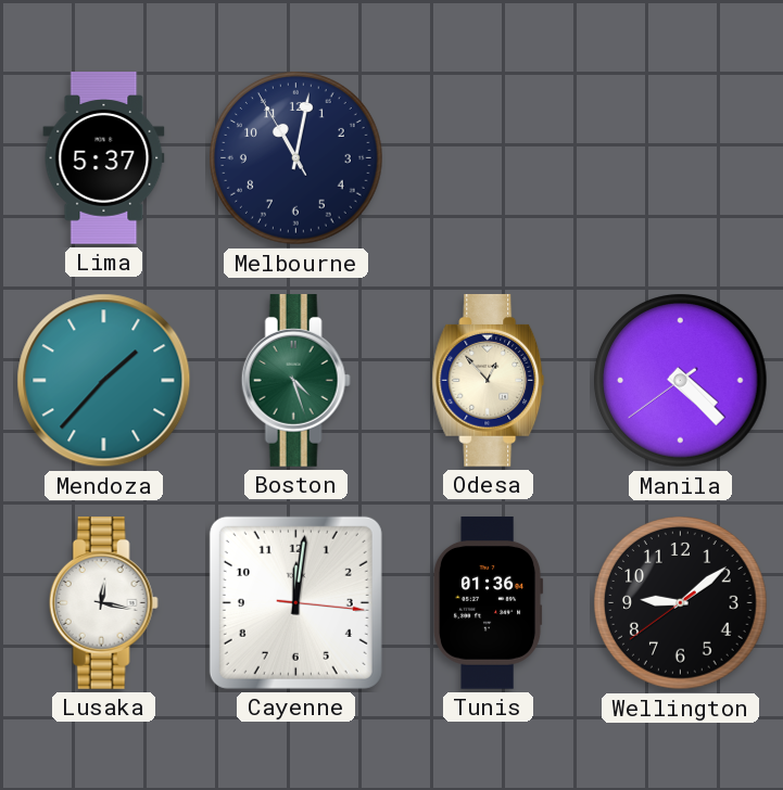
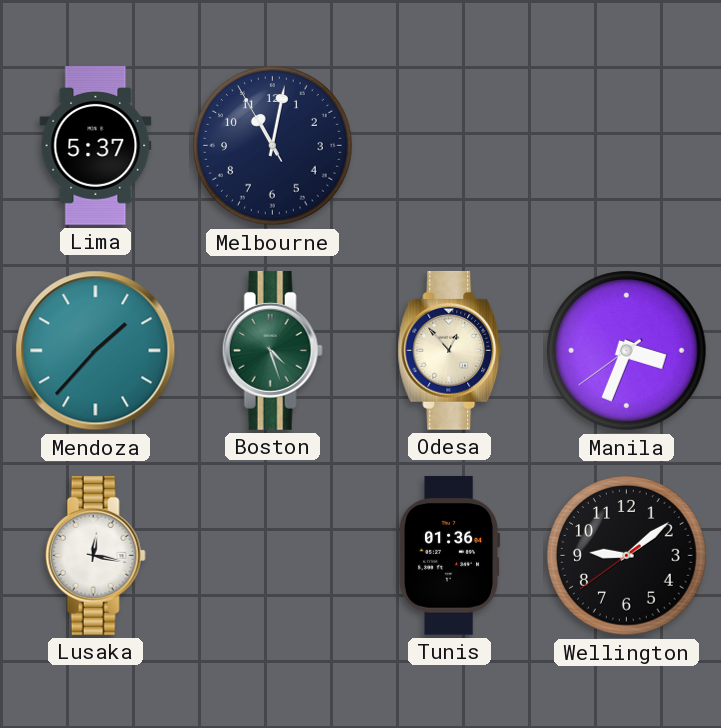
Manila: 4:22 -> 3:33
Cayenne: 12:01 -> none
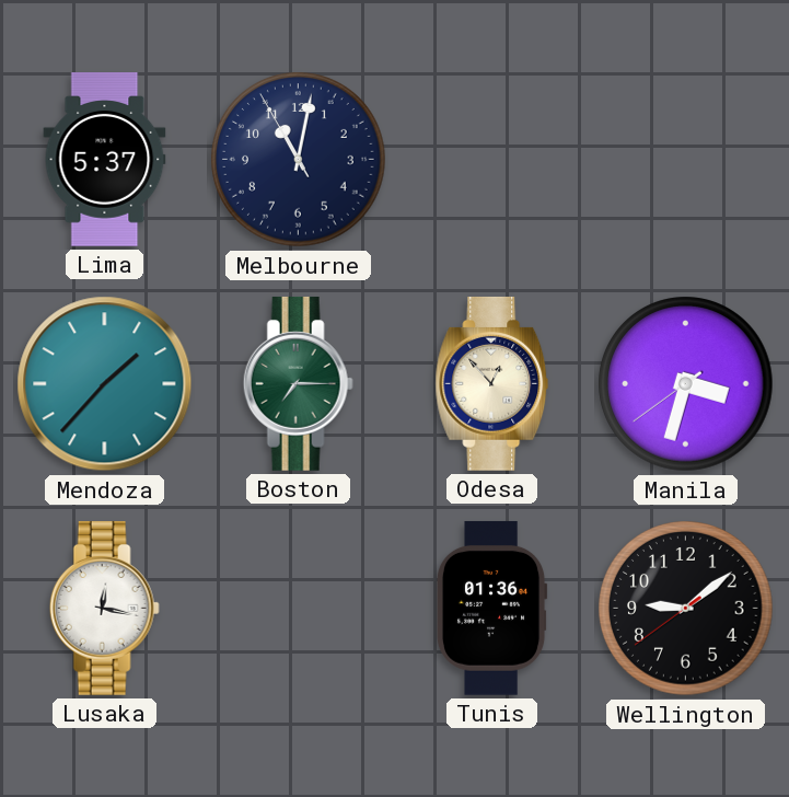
Boston: 4:27 -> 7:15
Manila: 3:33 -> 3:32
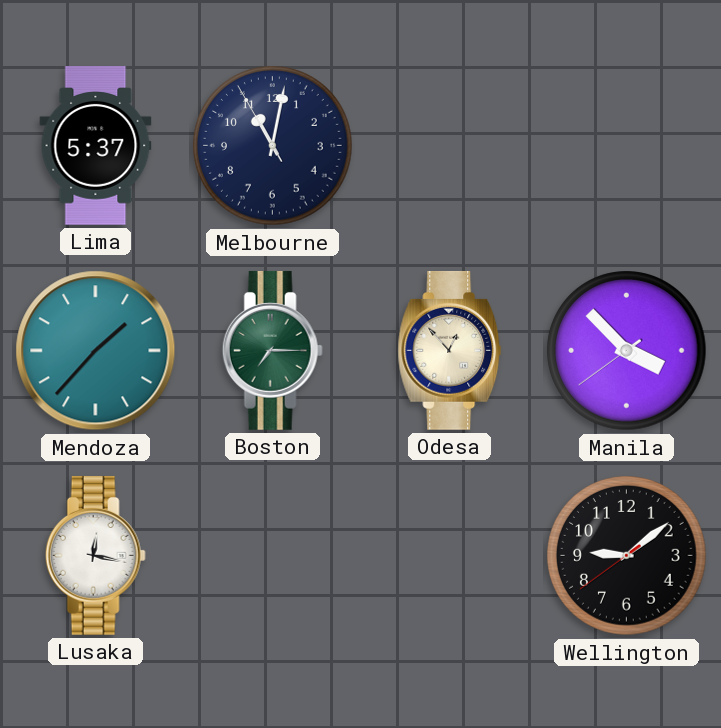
Manila: 3:32 -> 3:52
Tunis: 01:36 -> none
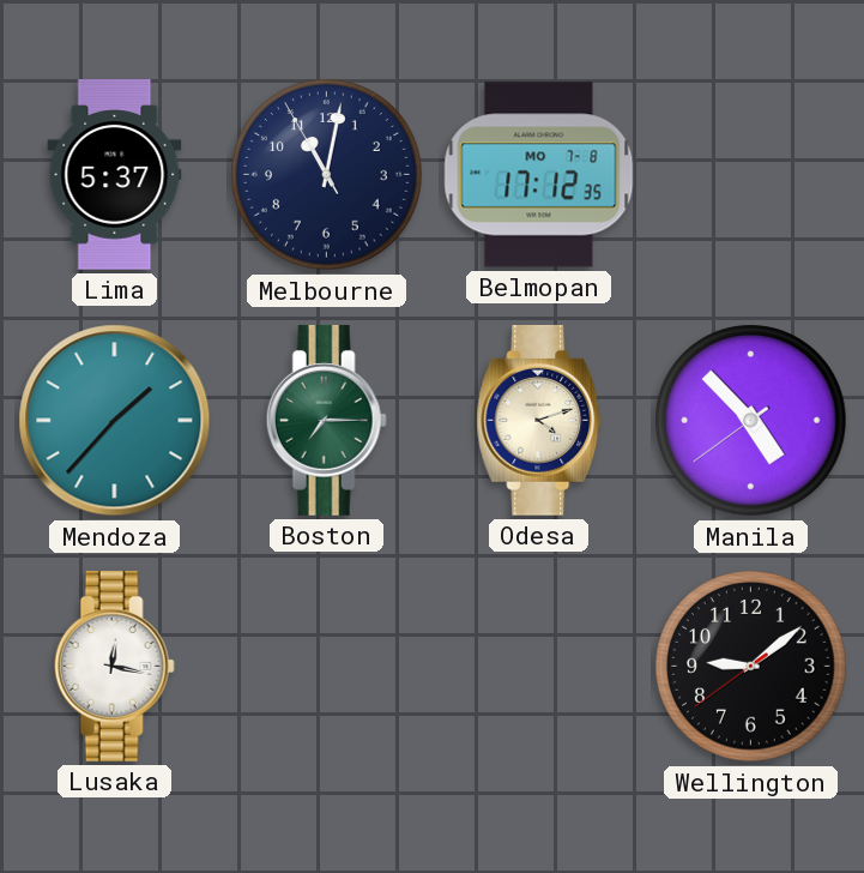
Belmopan: none -> 17:12
Odesa: 12:53 -> 4:12
Manila: 3:52 -> 4:52
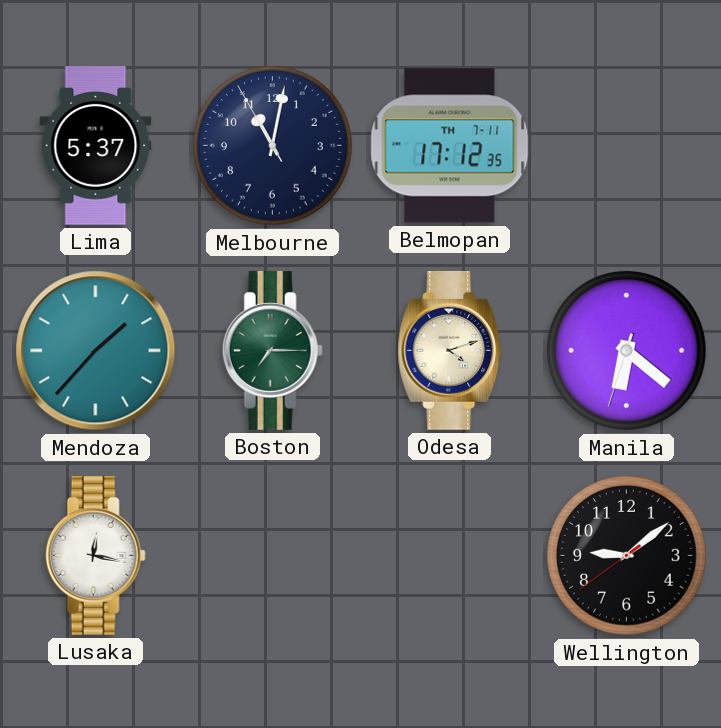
Belmopan date: MO 7-8 -> TH 7-11
Manila: 4:52 -> 6:21
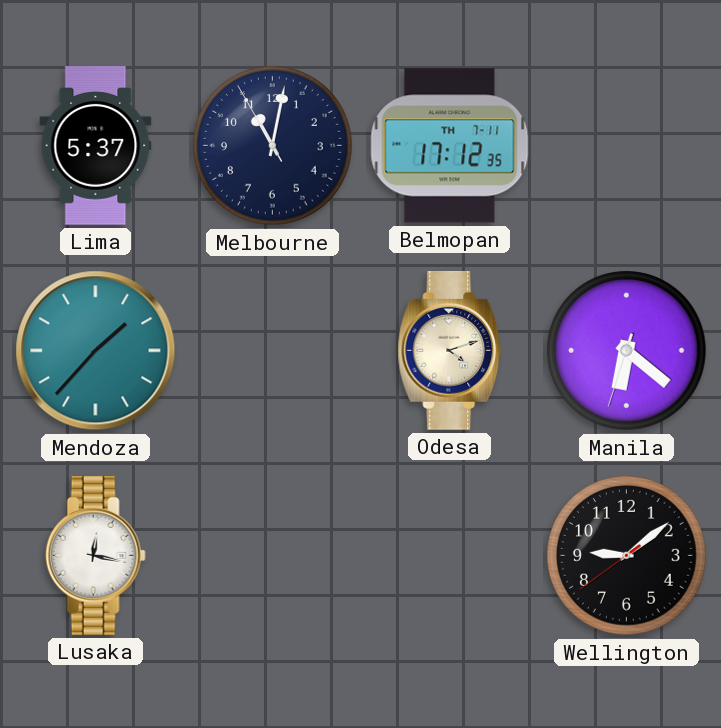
Boston: 7:15 -> none
